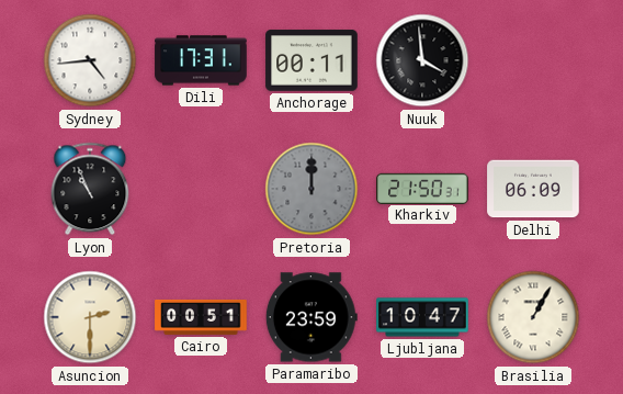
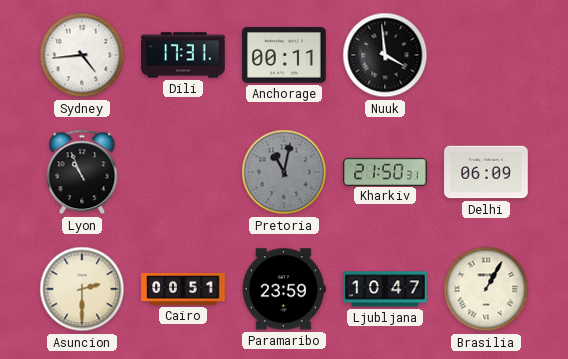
Pretoria: 12:00 -> 11:02
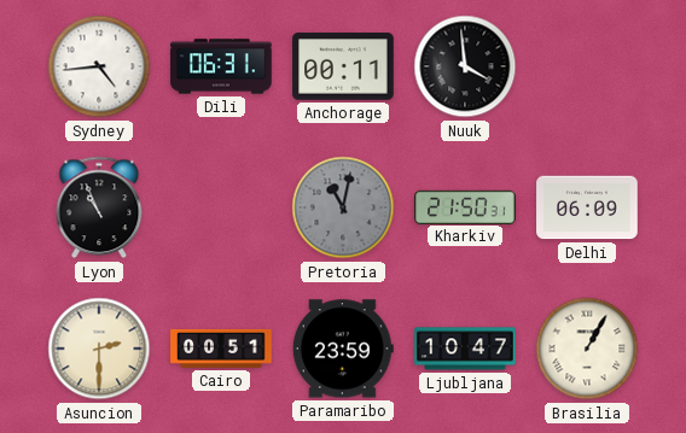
Dili: 17:31 -> 06:31
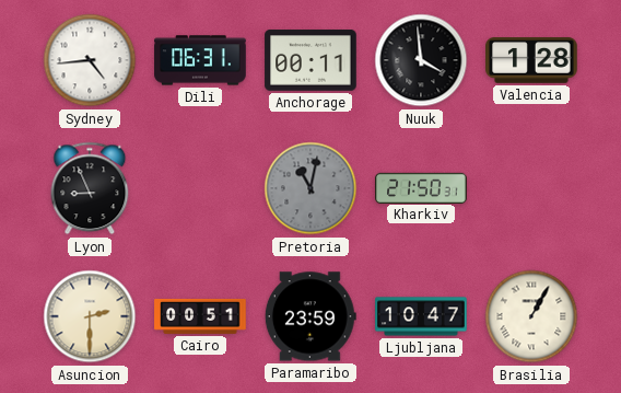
Valencia: none -> 1:28
Lyon: 10:56 -> 8:56
Delhi: 06:09 -> none
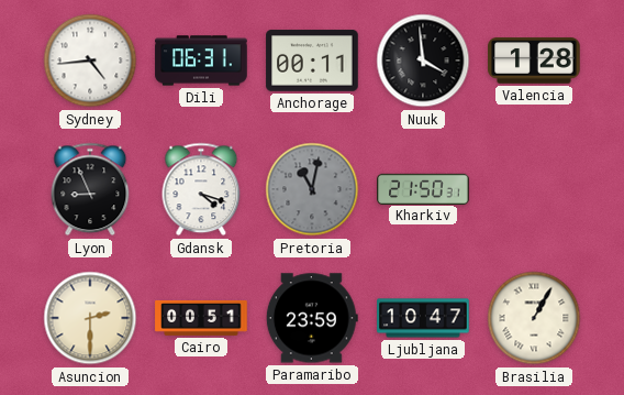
Gdansk: none -> 4:18
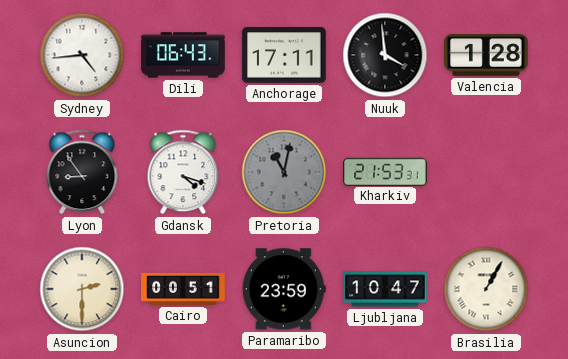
Dili: 06:31 -> 06:43
Anchorage: 00:11 -> 17:11
Lyon: 8:56 -> 8:54
Kharkiv: 21:50 -> 21:53
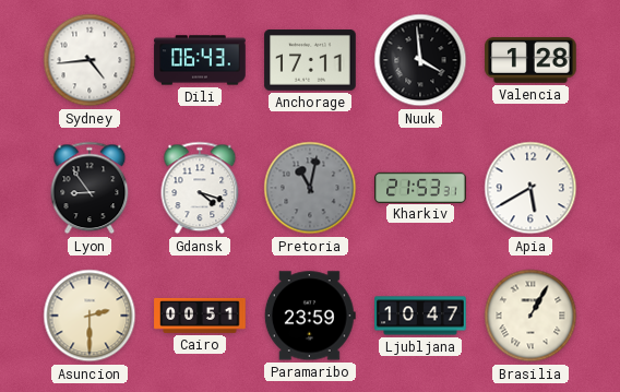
Apia: none -> 5:40
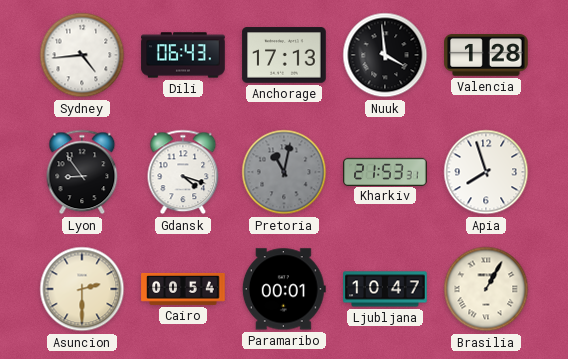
Anchorage: 17:11 -> 17:13
Apia: 5:40 -> 7:57
Cairo: 00:51 -> 00:54
Paramaribo: 23:59 -> 00:01
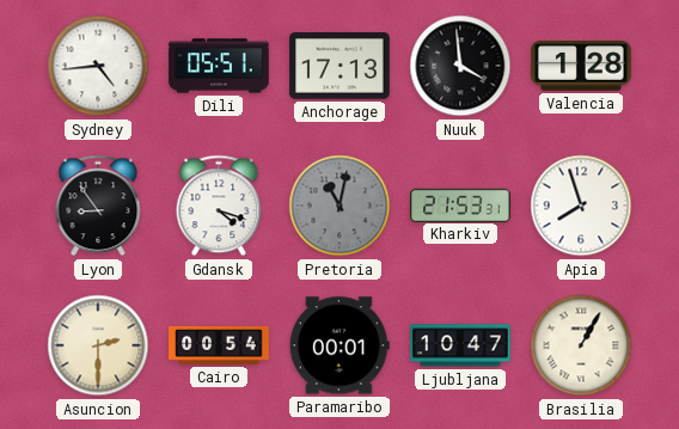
Dili: 06:43 -> 05:51
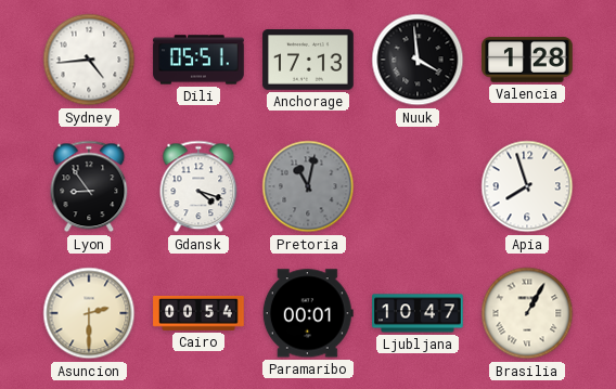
Kharkiv: 21:53 -> none
